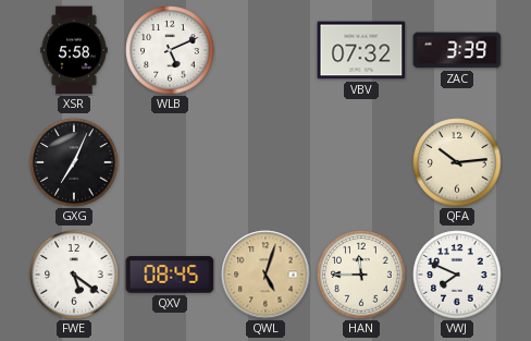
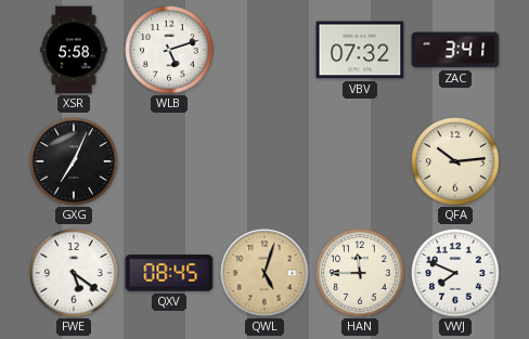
WLB: 5:11 -> 5:12
ZAC: 3:39 -> 3:41
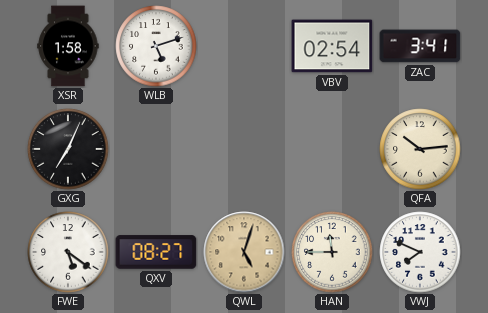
XSR: 5:58 -> 1:58
VBV: 07:32 -> 02:54
QXV: 08:45 -> 08:27
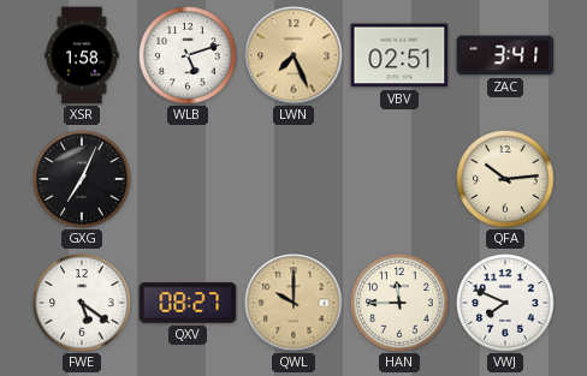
LWN: none -> 7:26
VBV: 02:54 -> 02:51
QWL: 5:03 -> 10:00
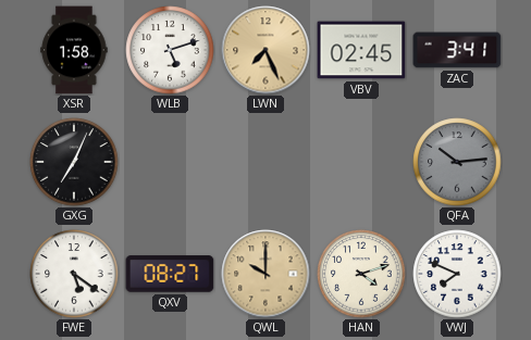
VBV: 02:51 -> 02:45
QFA dial: cream -> grey
HAN: 11:45 -> 4:12
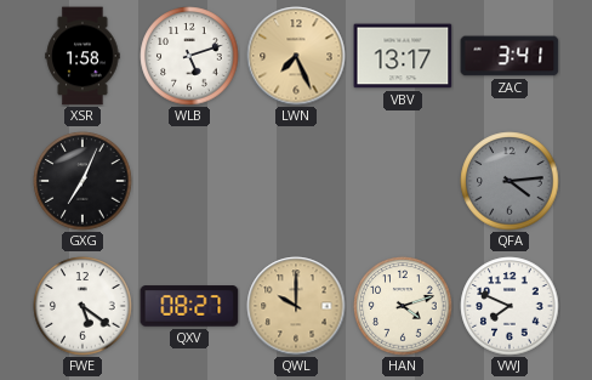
VBV: 02:45 -> 13:17
QFA: 10:14 -> 4:14
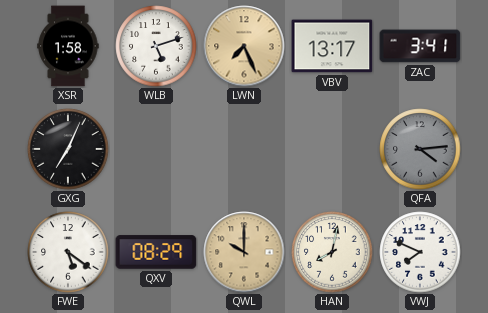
QXV: 08:27 -> 08:29
HAN: 4:12 -> 8:02
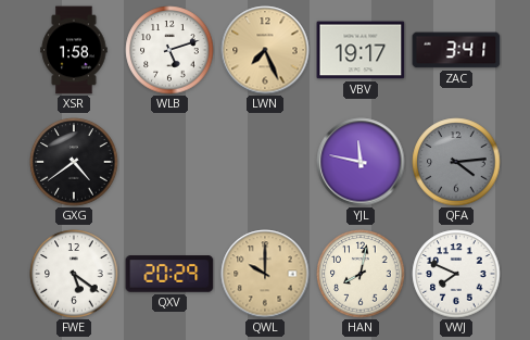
VBV: 13:17 -> 19:17
GXG: 7:04 -> 4:39
YJL: none -> 11:47
QXV: 08:29 -> 20:29
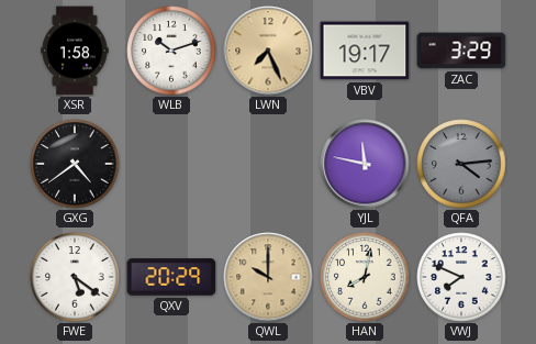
WLB: 5:12 -> 10:12
ZAC: 3:41 -> 3:29
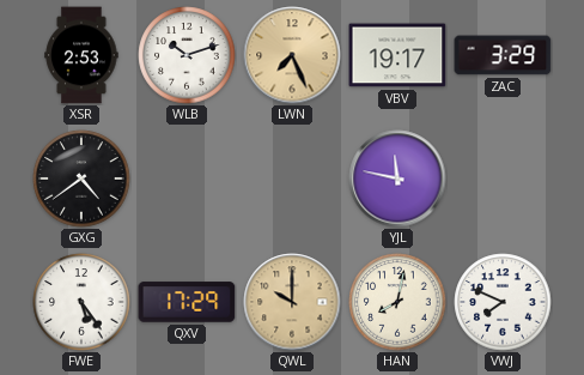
XSR: 1:58 -> 2:53
QFA: 4:14 -> none
FWE: 5:21 -> 5:24
QXV: 20:29 -> 17:29
